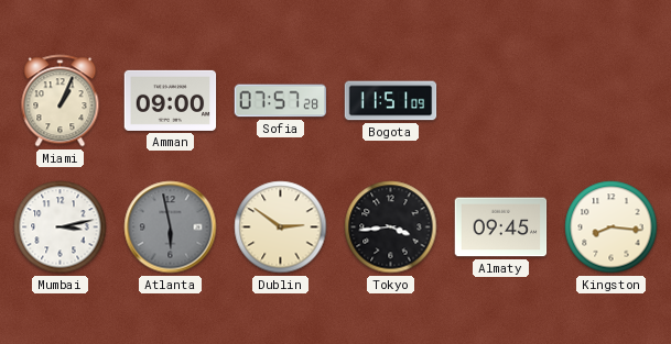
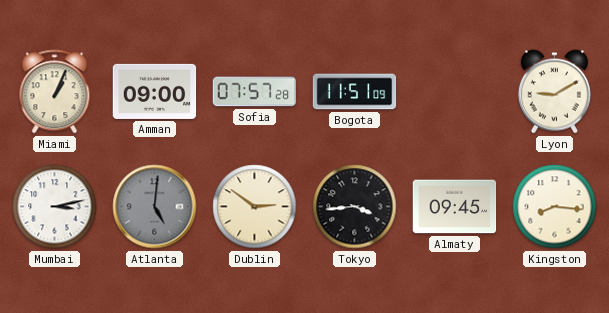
Lyon: none -> 9:10
Atlanta: 5:58 -> 5:01
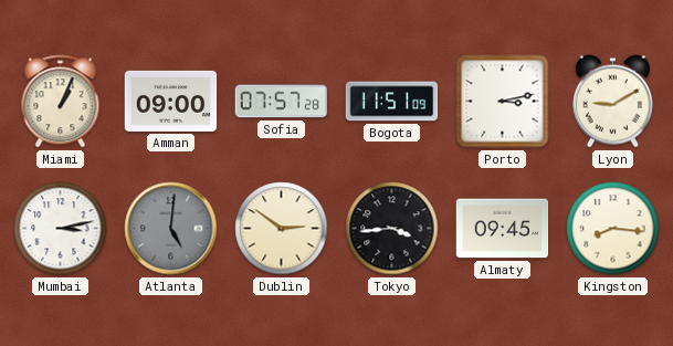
Porto: none -> 3:13
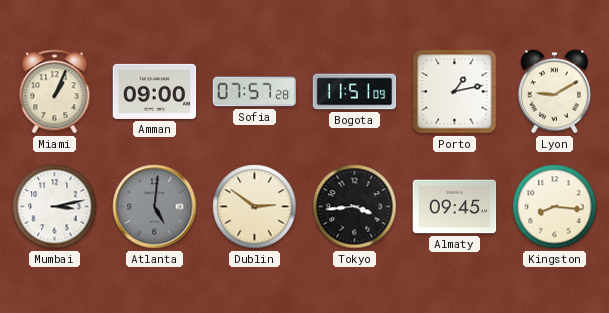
Porto: 3:13 -> 1:13
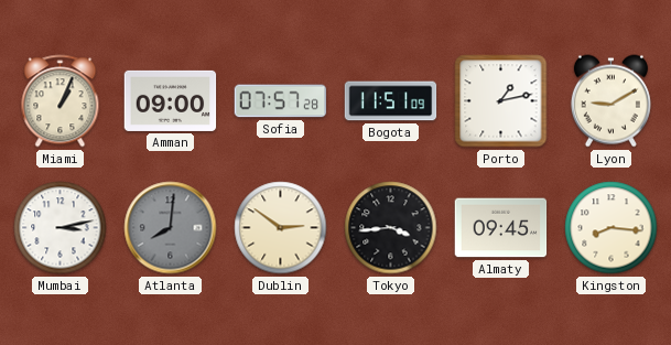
Atlanta: 5:01 -> 8:01
